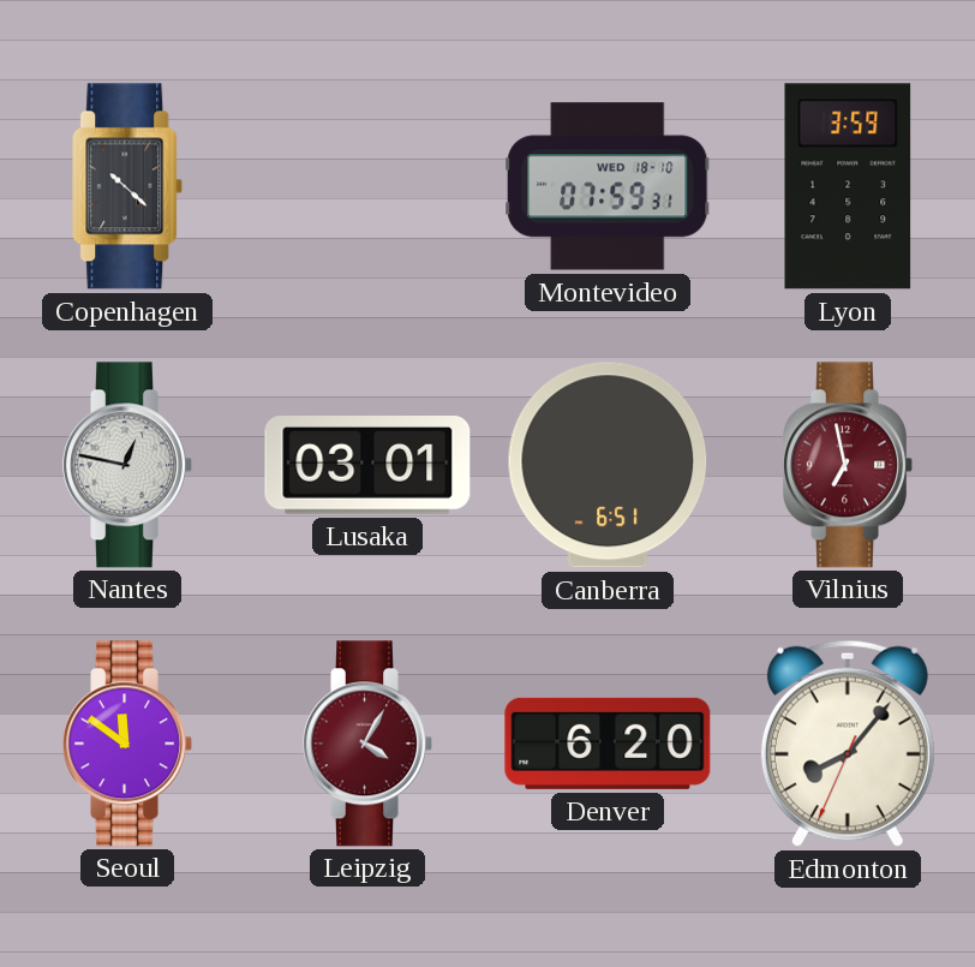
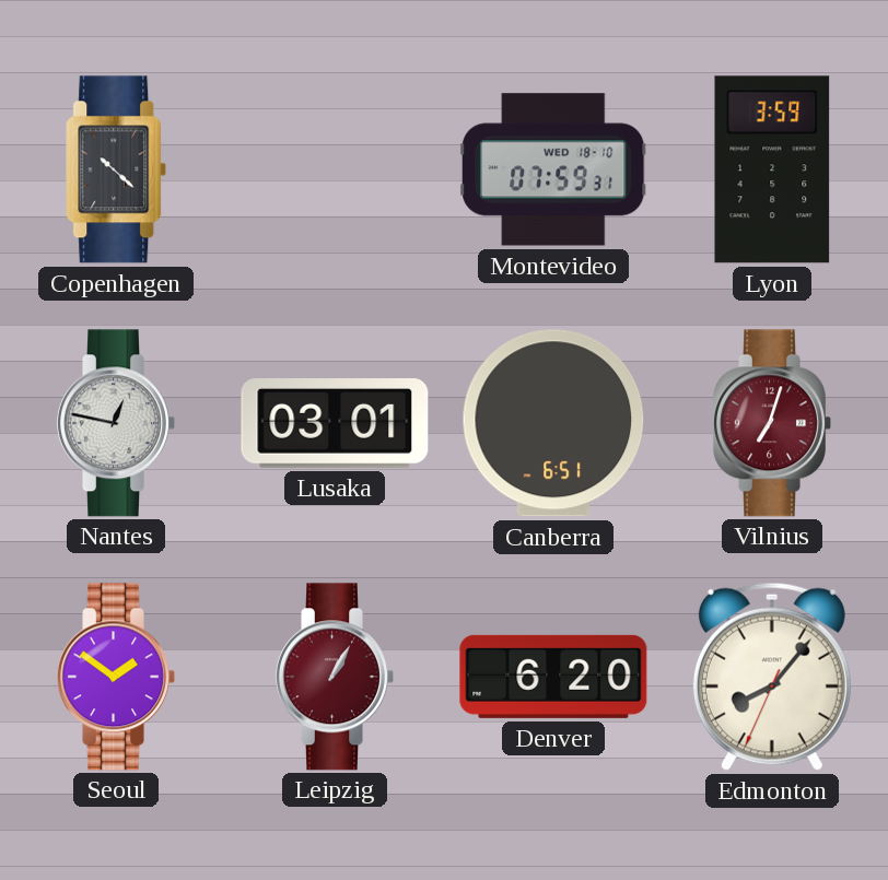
Vilnius: 6:58 -> 7:03
Seoul: 11:51 -> 1:51
Leipzig: 4:05 -> 1:05
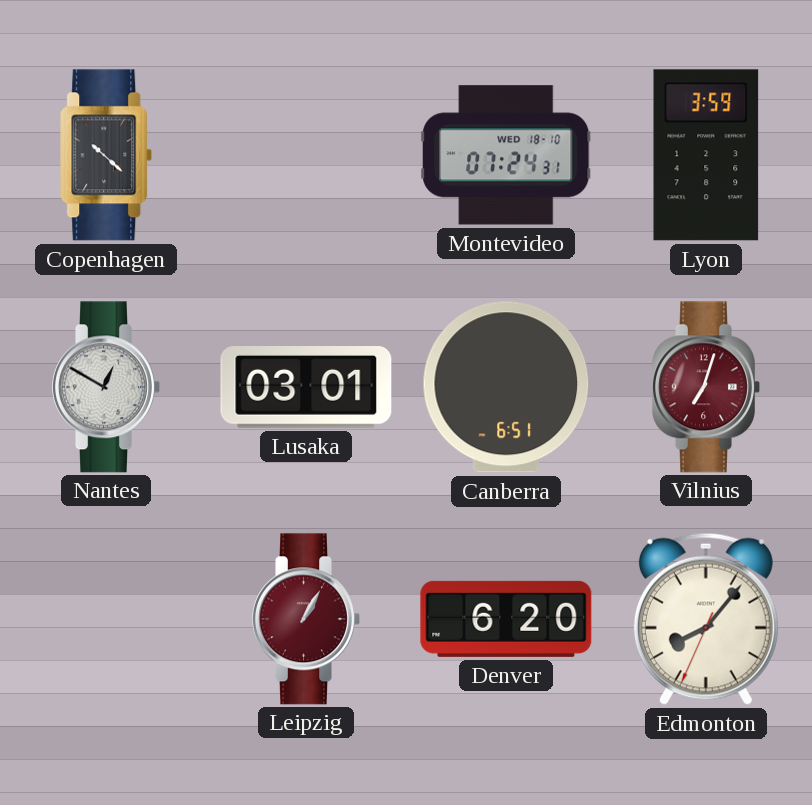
Montevideo: 07:59 -> 07:24
Nantes: 12:47 -> 12:50
Seoul: 1:51 -> none
